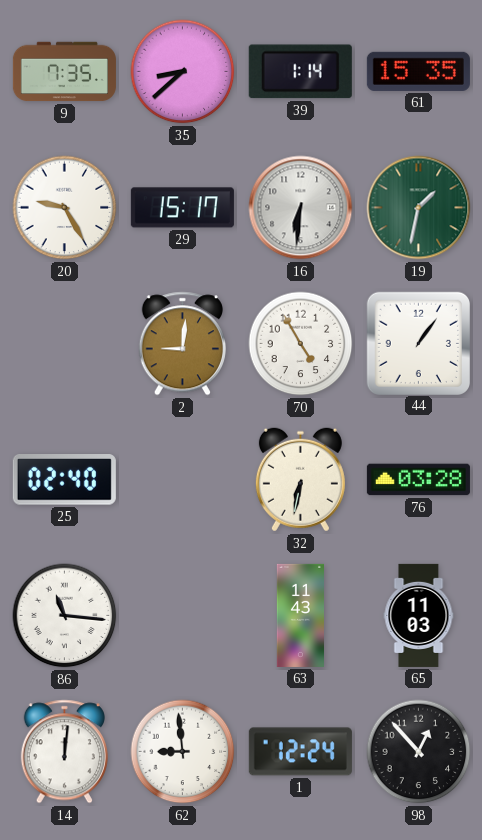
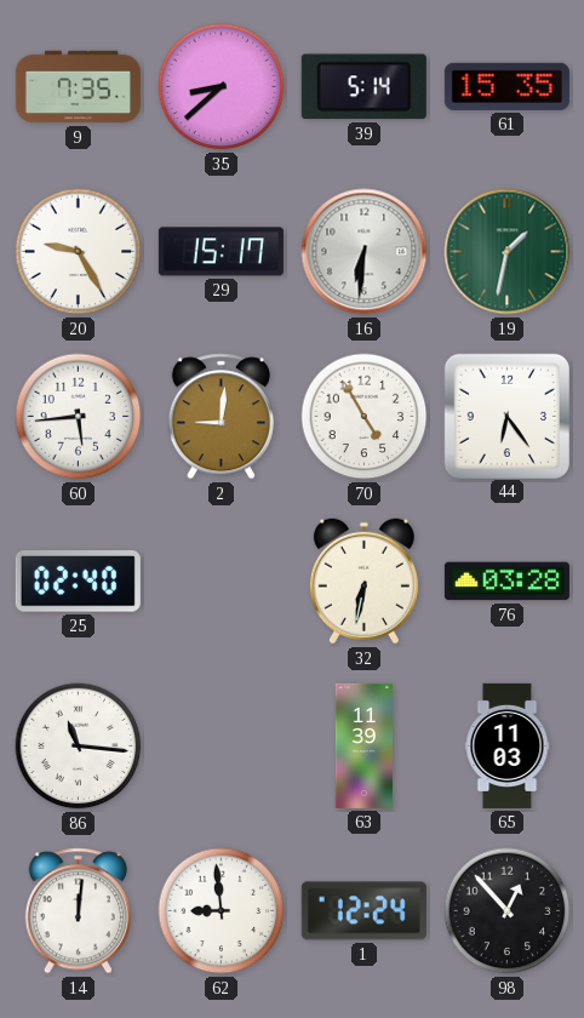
39: 1:14 -> 5:14
60: none -> 5:44
44: 1:06 -> 6:24
63: 11:43 -> 11:39
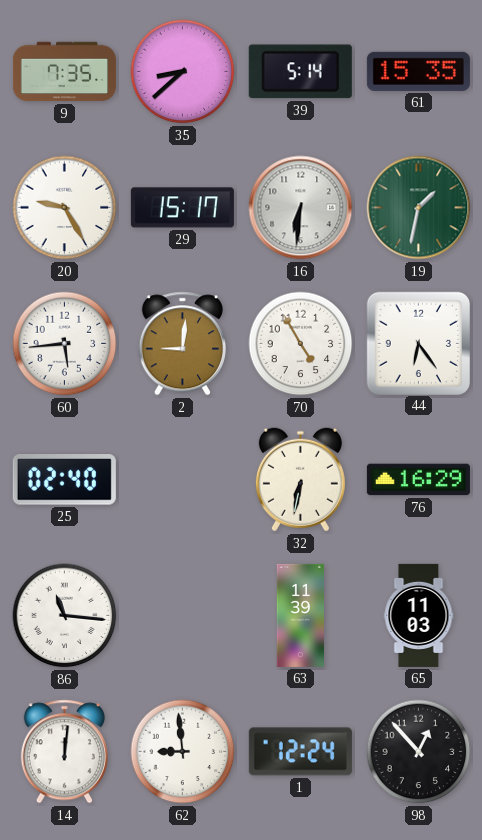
76: 03:28 -> 16:29
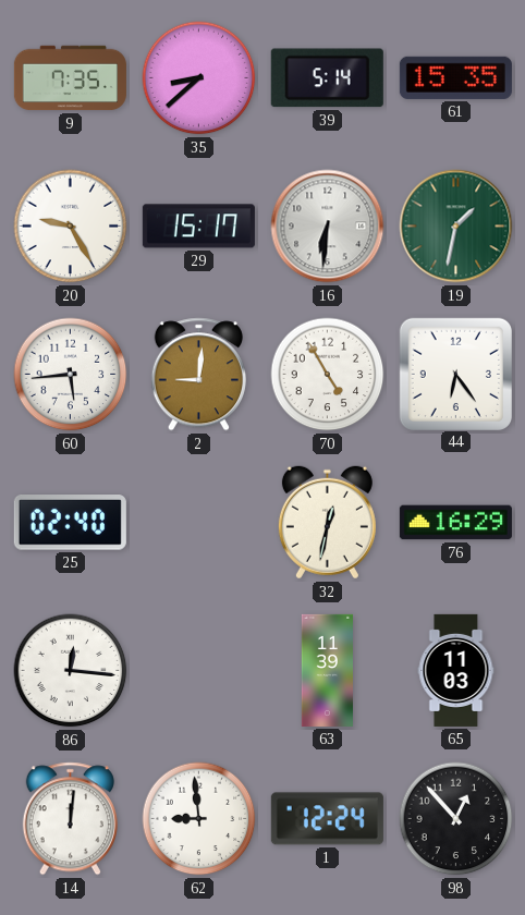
32: 6:32 -> 12:32
86: 11:16 -> 12:16
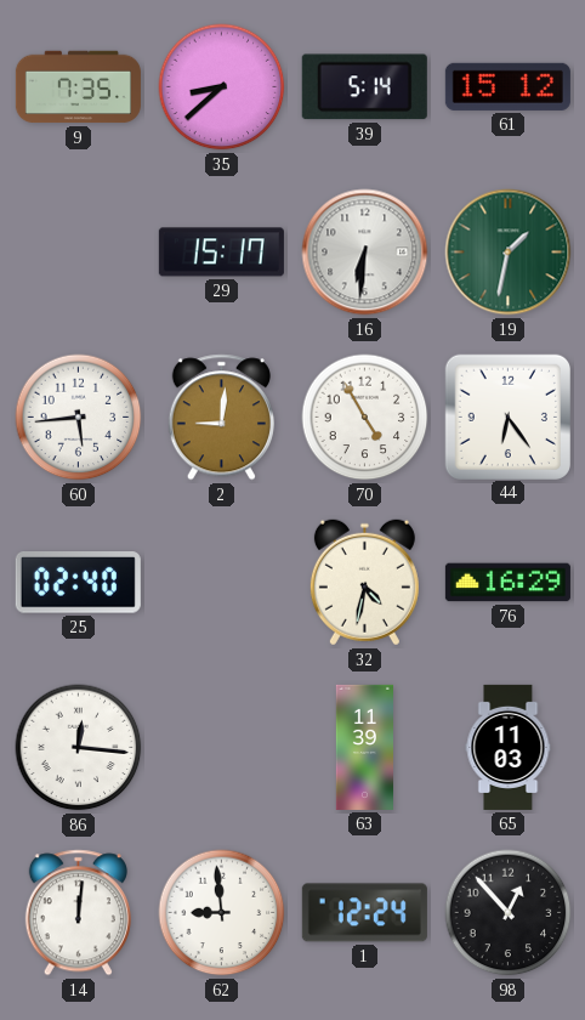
61: 15:35 -> 15:12
20: 9:25 -> none
32: 12:32 -> 4:32
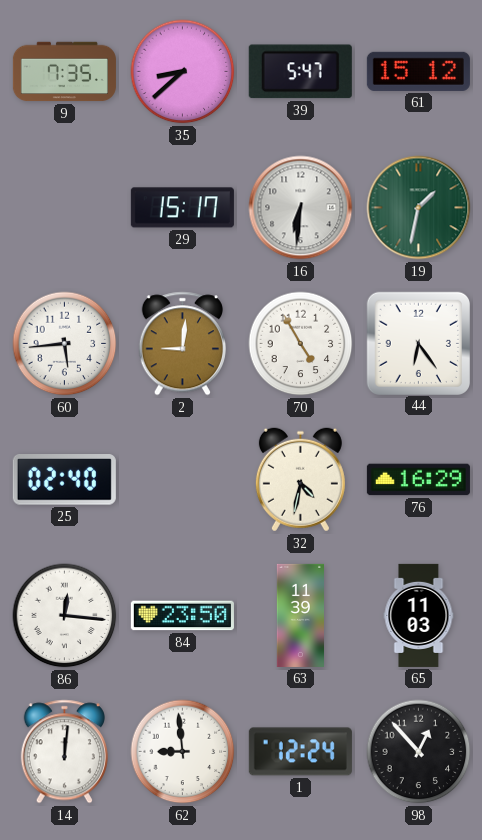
39: 5:14 -> 5:47
84: none -> 23:50
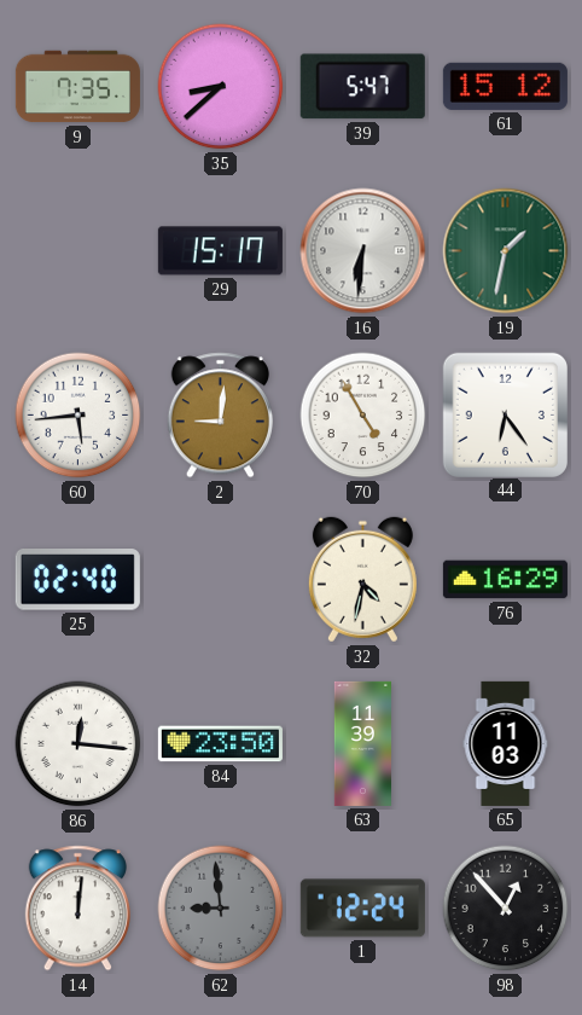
62 dial: white -> grey
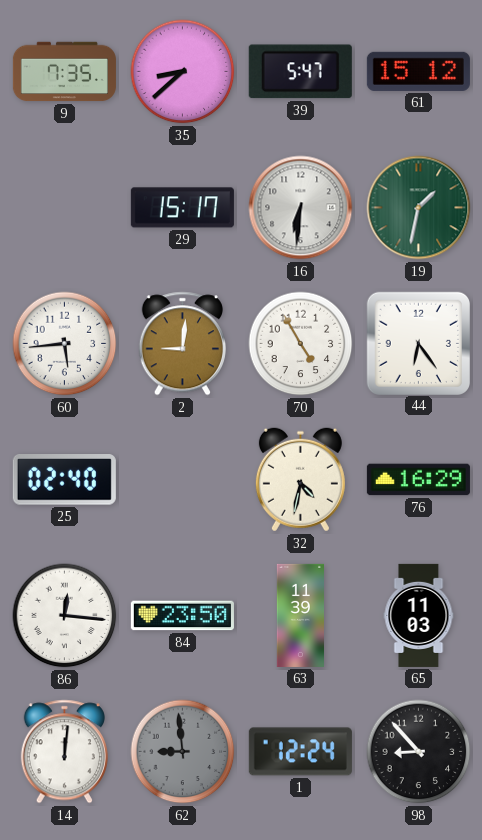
98: 12:53 -> 8:53
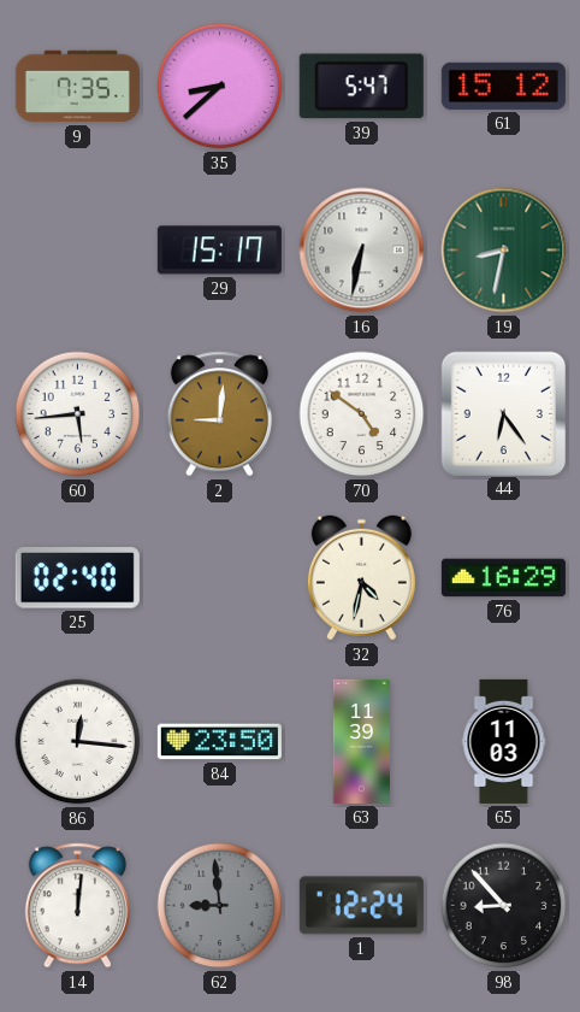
16: 6:31 -> 6:32
19: 1:32 -> 8:32
70: 4:55 -> 4:51
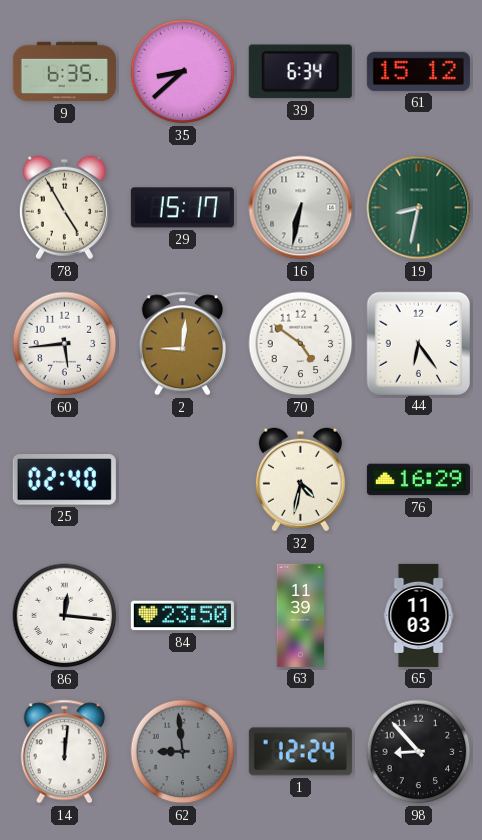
9: 7:35 -> 6:35
39: 5:47 -> 6:34
78: none -> 4:55
